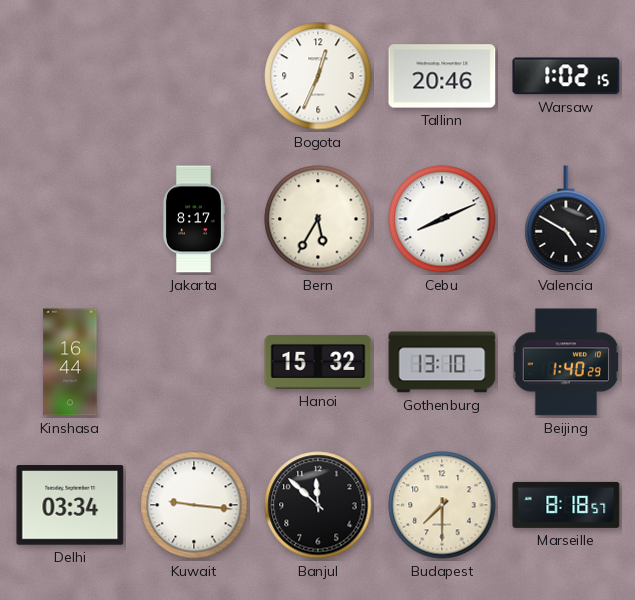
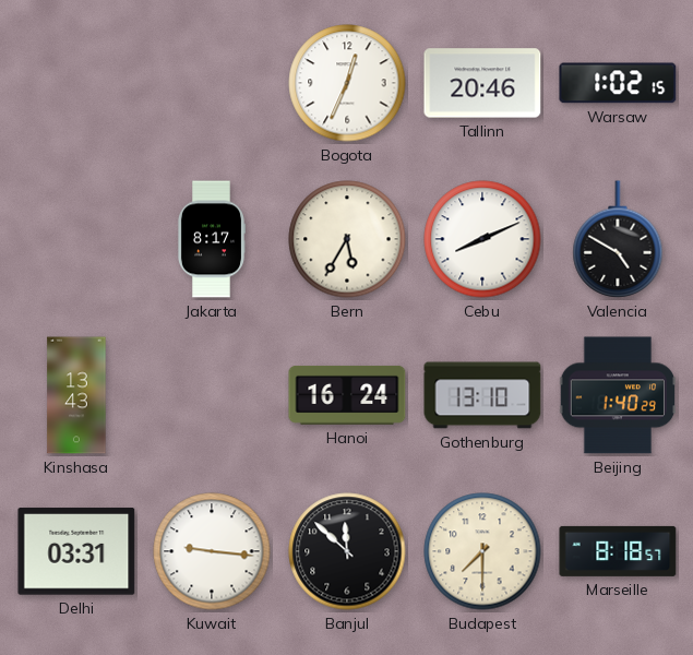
Kinshasa: 16:44 -> 13:43
Hanoi: 15:32 -> 16:24
Delhi: 03:34 -> 03:31
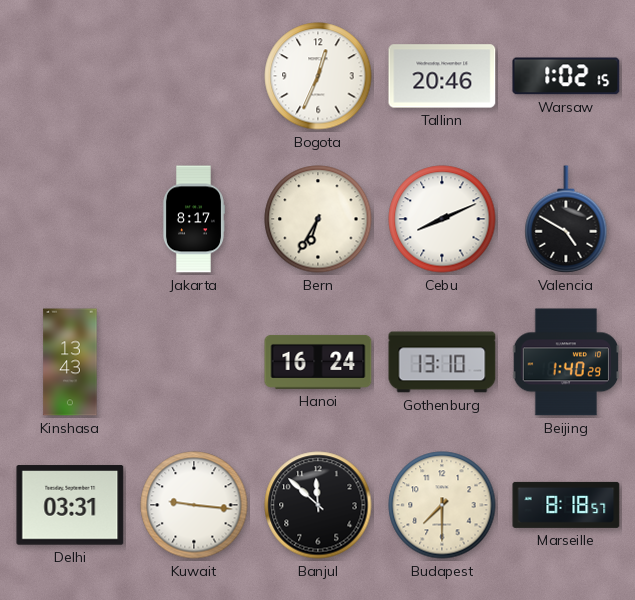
Bern: 5:35 -> 6:35
